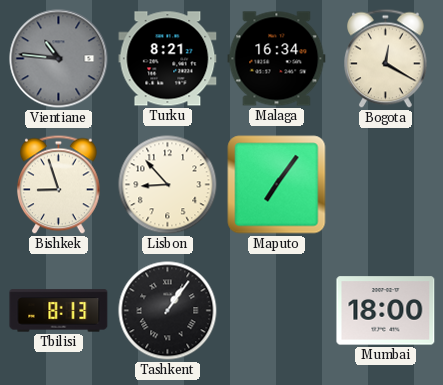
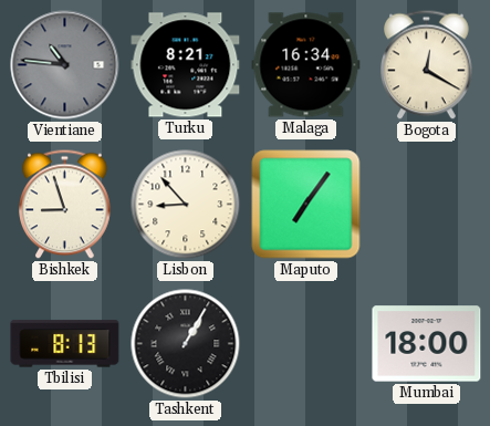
Tashkent: 1:06 -> 1:05
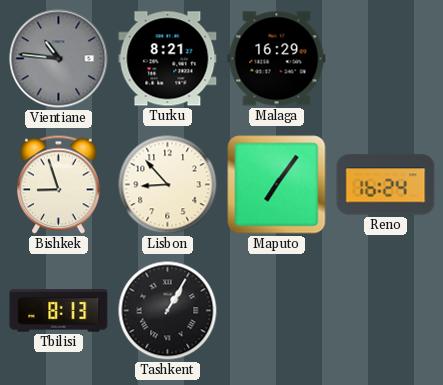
Malaga: 16:34 -> 16:29
Bogota: 12:20 -> none
Reno: none -> 16:24
Mumbai: 18:00 -> none
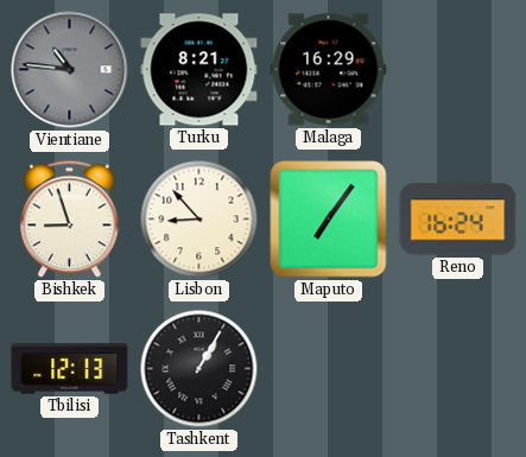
Tbilisi: 8:13 -> 12:13
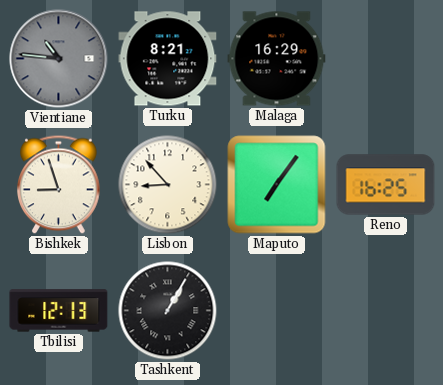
Reno: 16:24 -> 16:25
